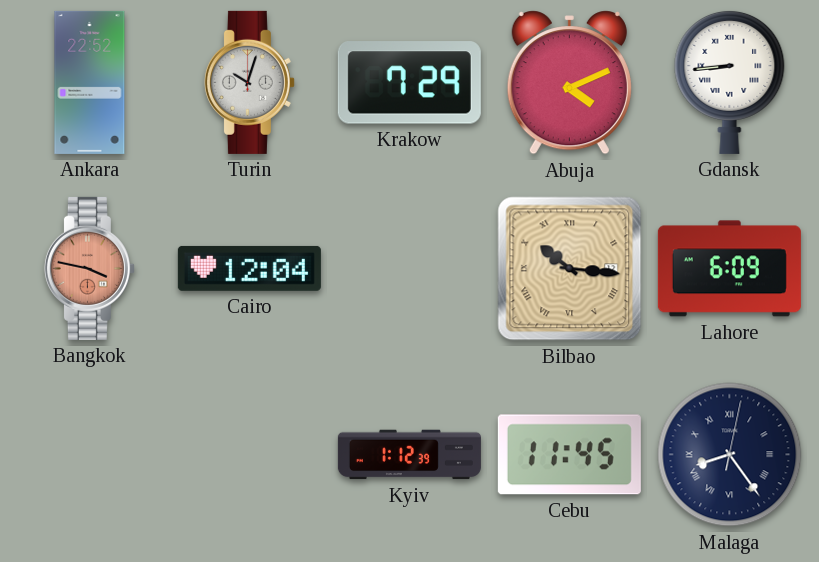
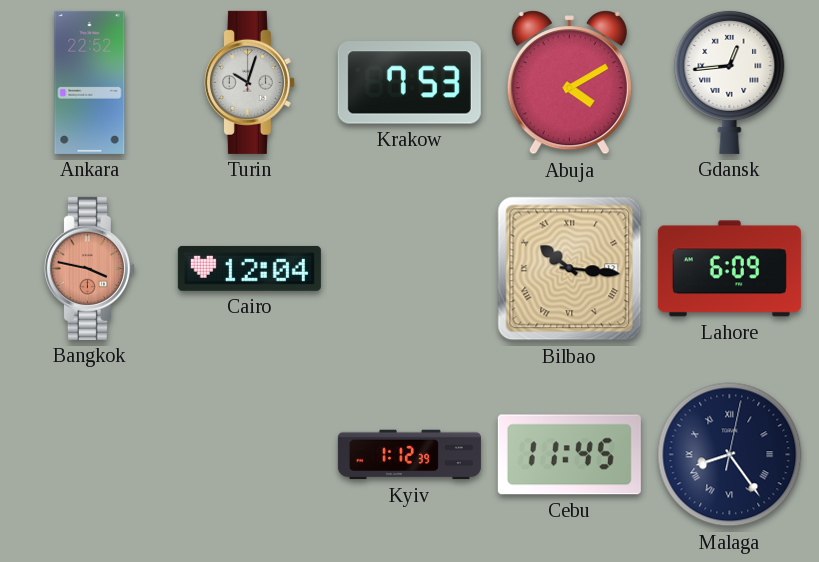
Krakow: 7:29 -> 7:53
Abuja: 4:11 -> 4:10
Gdansk: 8:44 -> 12:44
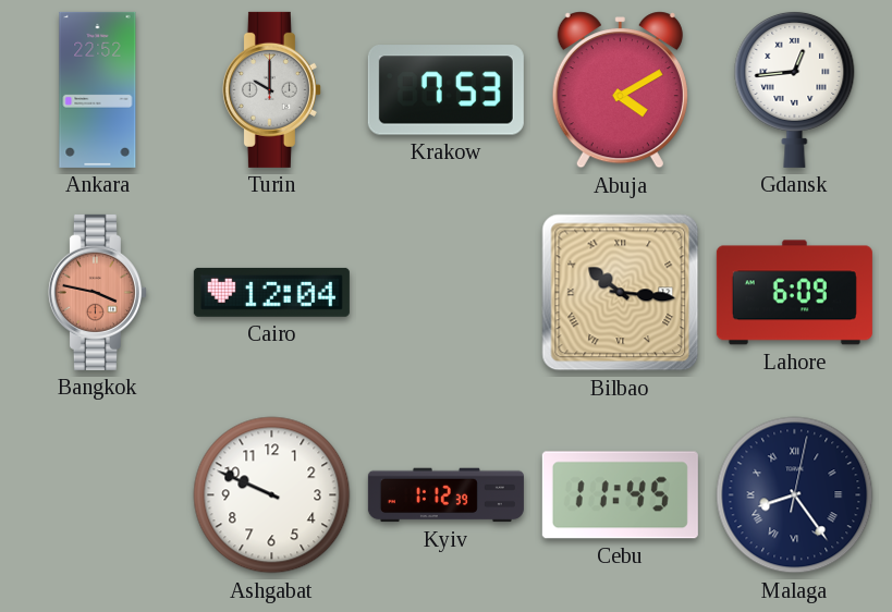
Turin: 10:03 -> 10:00
Ashgabat: none -> 9:49
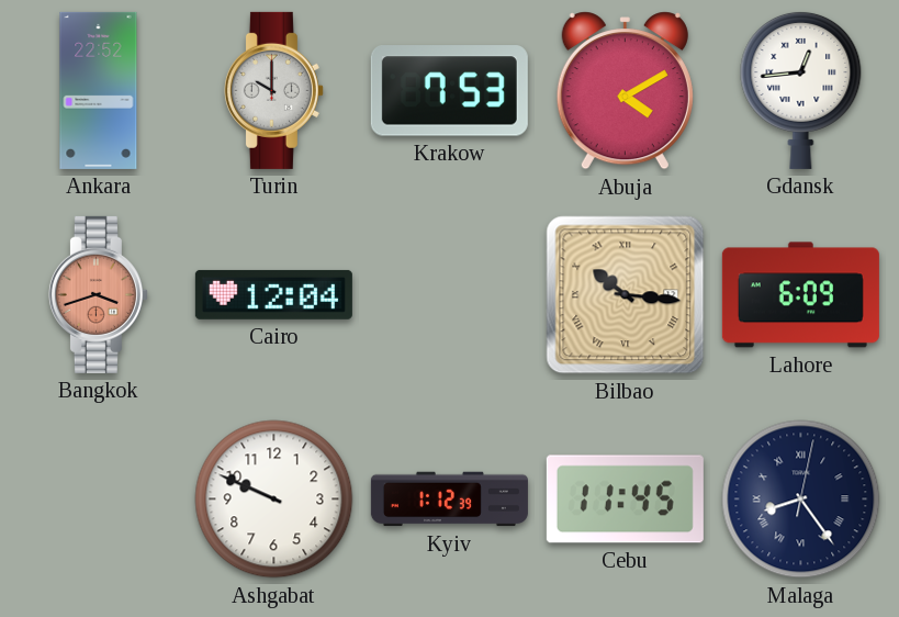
Bangkok: 3:47 -> 3:42
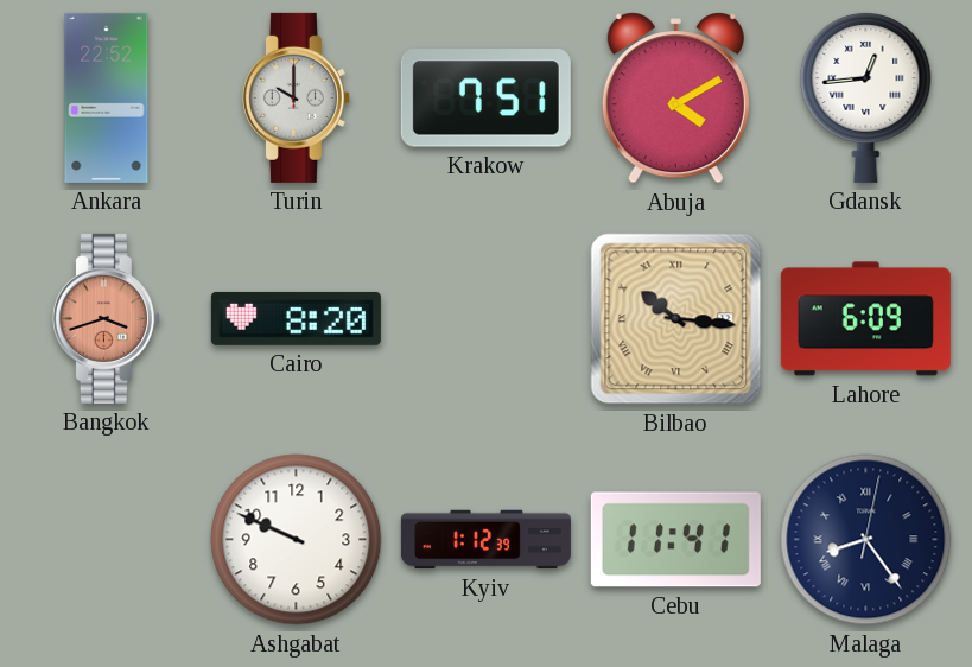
Krakow: 7:53 -> 7:51
Cairo: 12:04 -> 8:20
Cebu: 11:45 -> 11:41
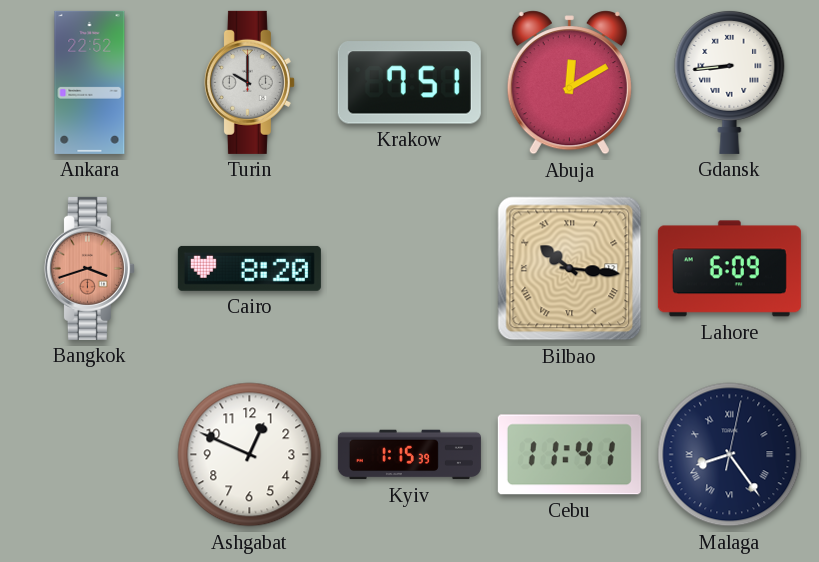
Abuja: 4:10 -> 12:10
Gdansk: 12:44 -> 8:44
Ashgabat: 9:49 -> 12:49
Kyiv: 1:12 -> 1:15
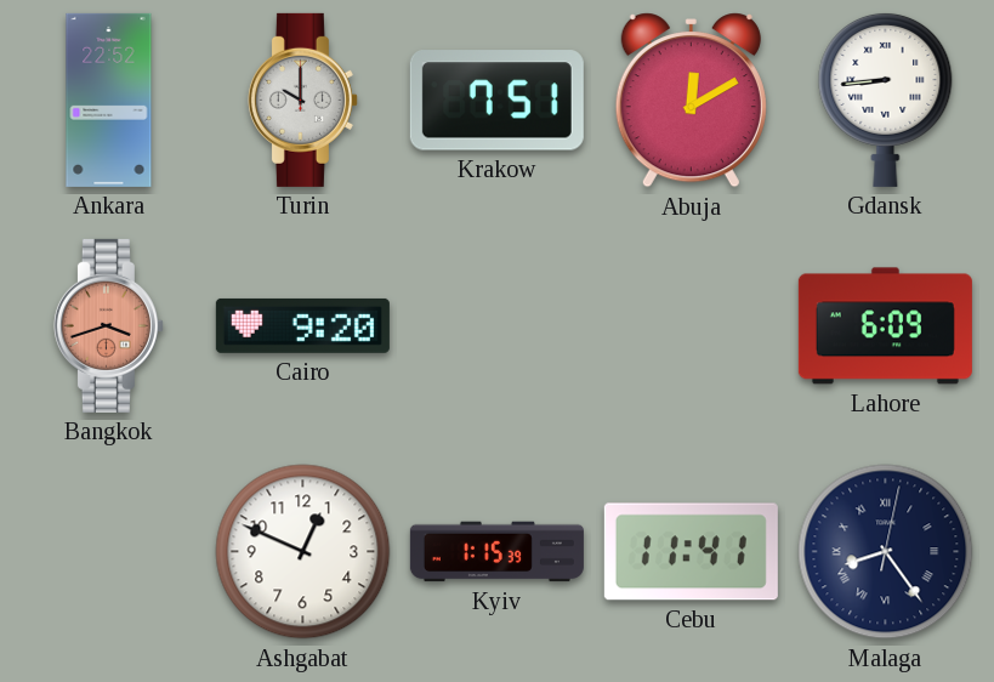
Cairo: 8:20 -> 9:20
Bilbao: 10:16 -> none
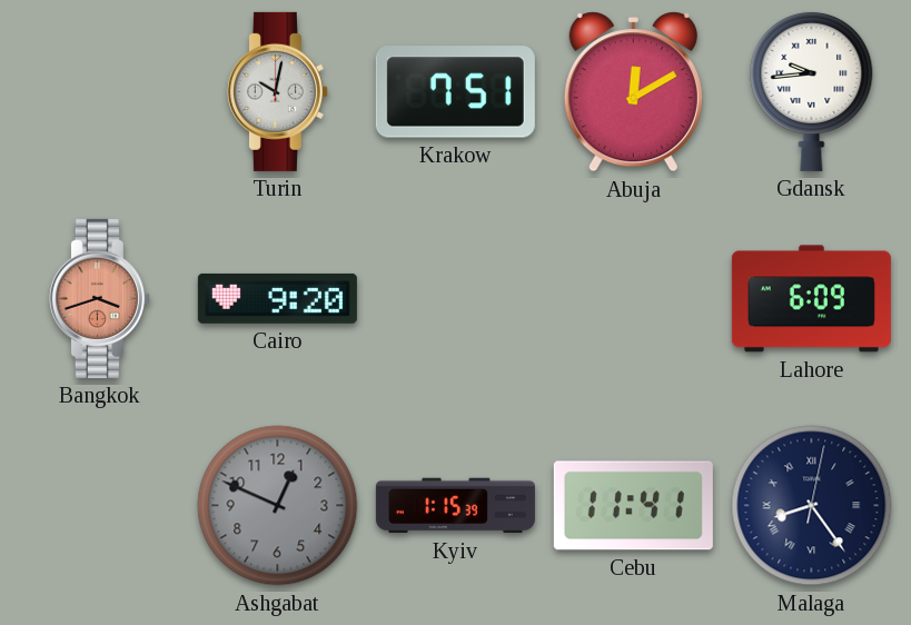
Ankara: 22:52 -> none
Turin: 10:00 -> 10:02
Gdansk: 8:44 -> 9:44
Ashgabat dial: white -> grey
